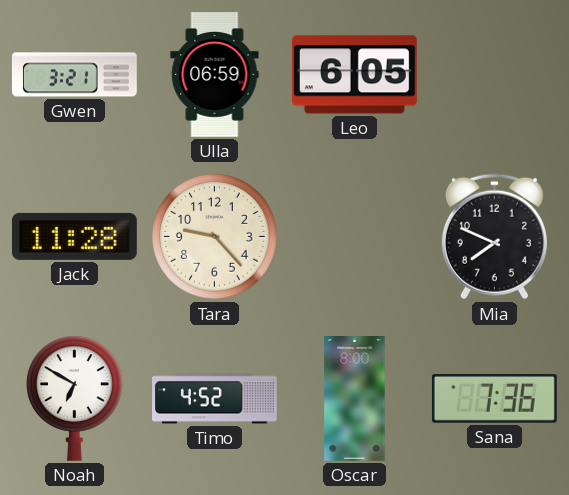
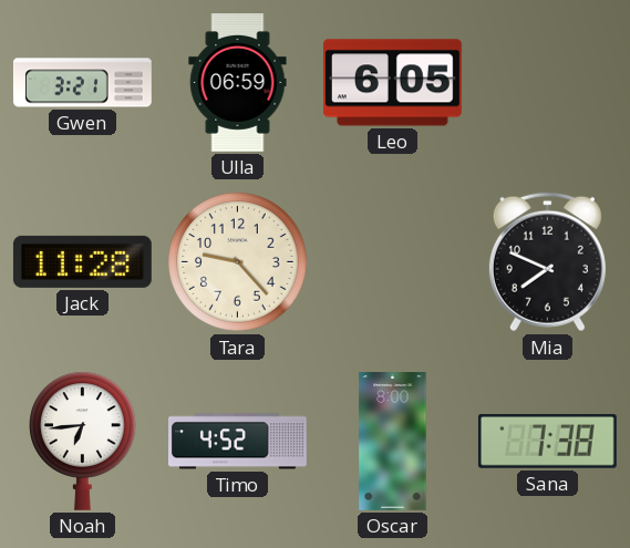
Noah: 6:50 -> 6:44
Sana: 7:36 -> 7:38
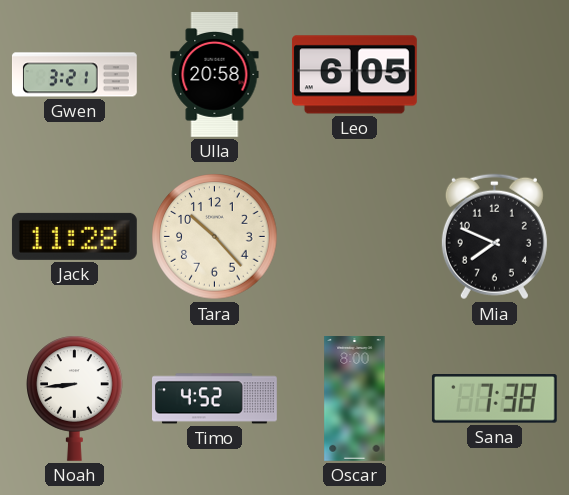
Ulla: 06:59 -> 20:58
Tara: 9:23 -> 10:23
Noah: 6:44 -> 8:44
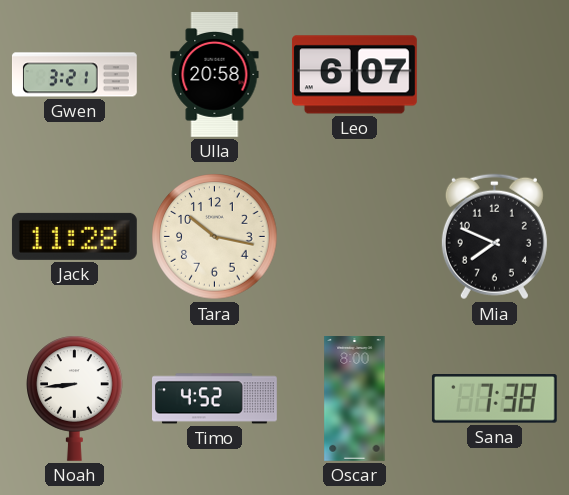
Leo: 6:05 -> 6:07
Tara: 10:23 -> 10:17
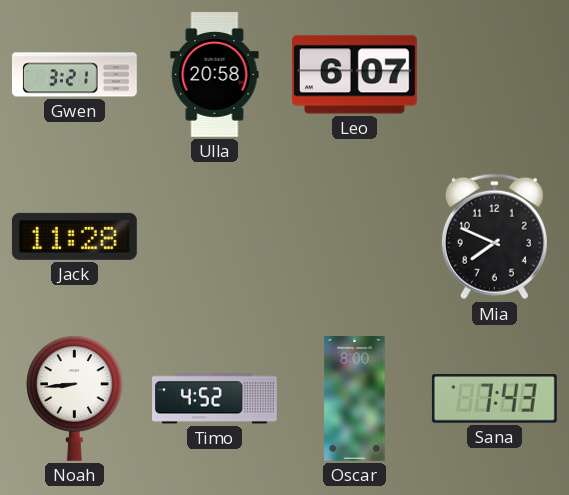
Tara: 10:17 -> none
Sana: 7:38 -> 7:43
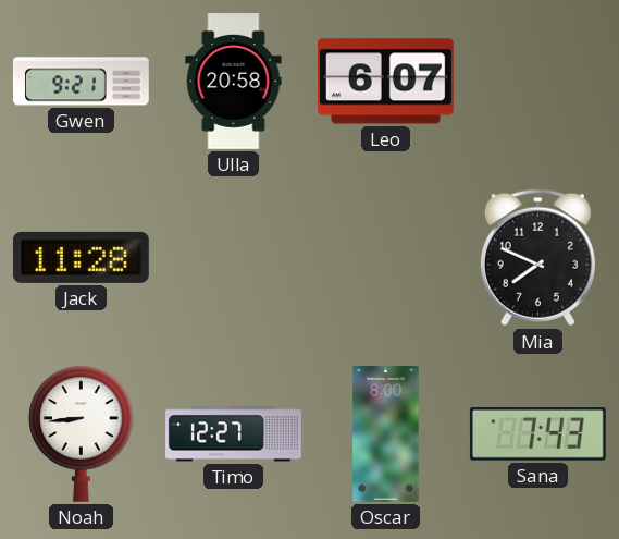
Gwen: 3:21 -> 9:21
Timo: 4:52 -> 12:27
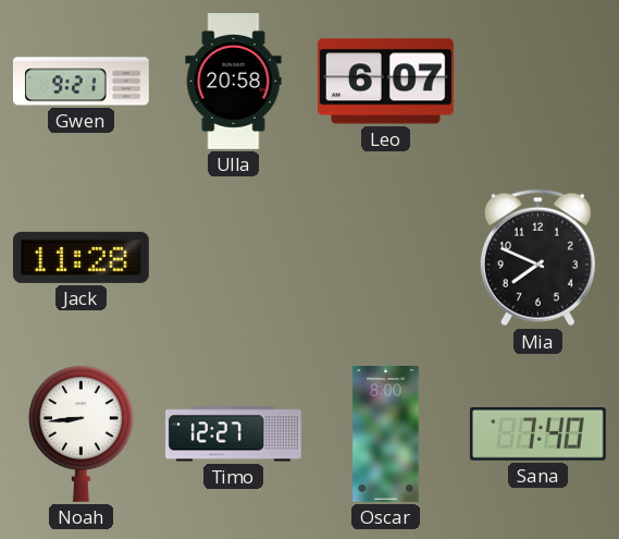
Sana: 7:43 -> 7:40
